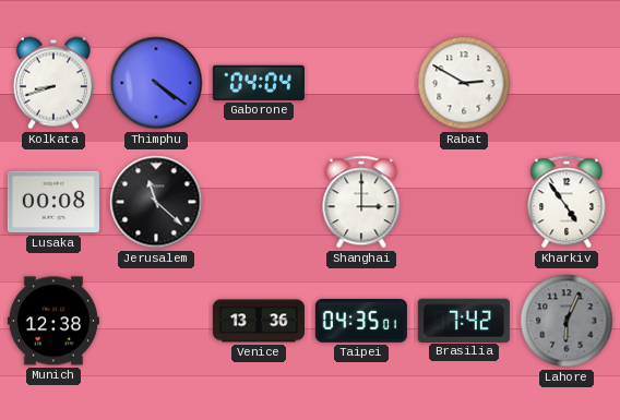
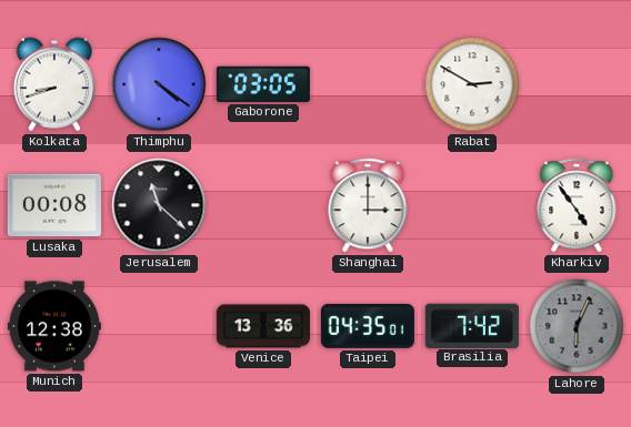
Gaborone: 04:04 -> 03:05
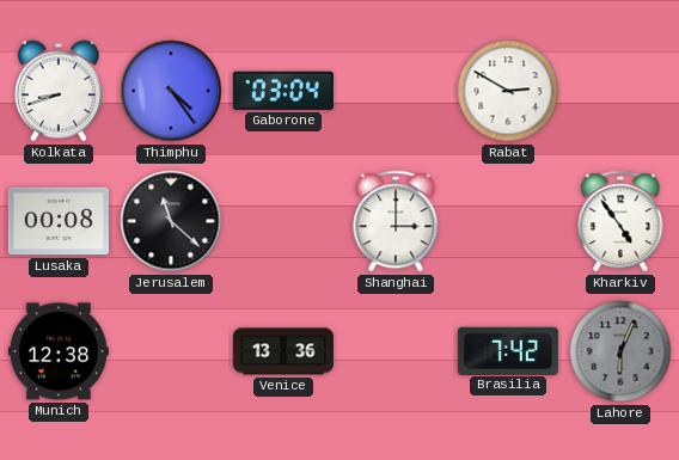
Thimphu: 4:21 -> 4:24
Gaborone: 03:05 -> 03:04
Taipei: 04:35 -> none
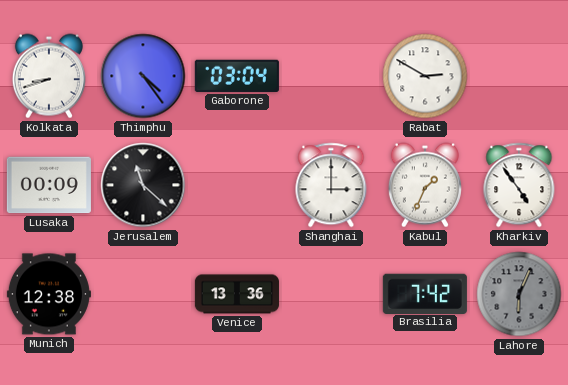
Lusaka: 00:08 -> 00:09
Kabul: none -> 1:34
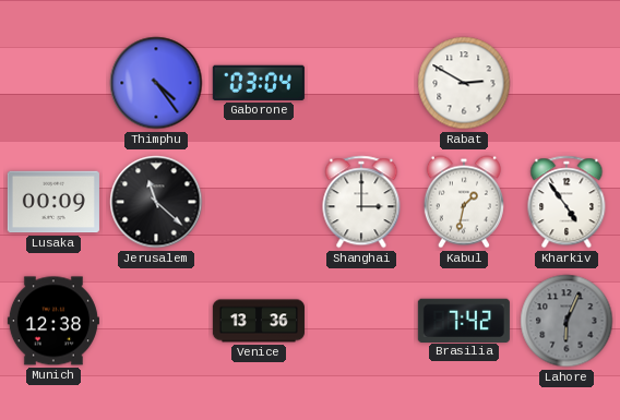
Kolkata: 8:42 -> none
Kabul: 1:34 -> 1:32
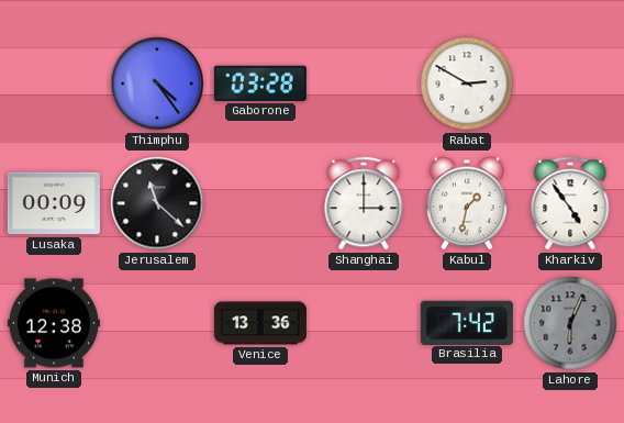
Gaborone: 03:04 -> 03:28
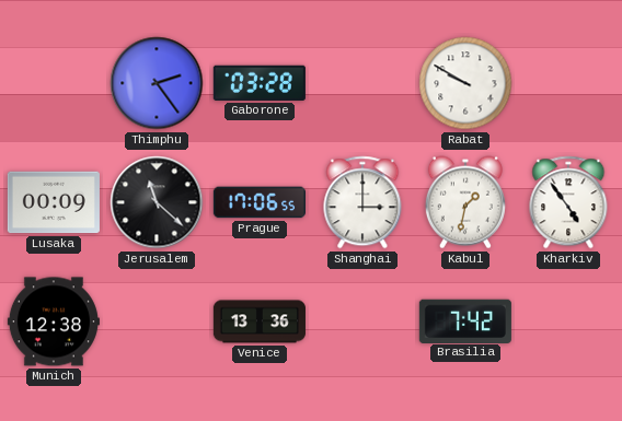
Thimphu: 4:24 -> 2:24
Rabat: 2:50 -> 9:50
Prague: none -> 17:06
Lahore: 6:04 -> none
